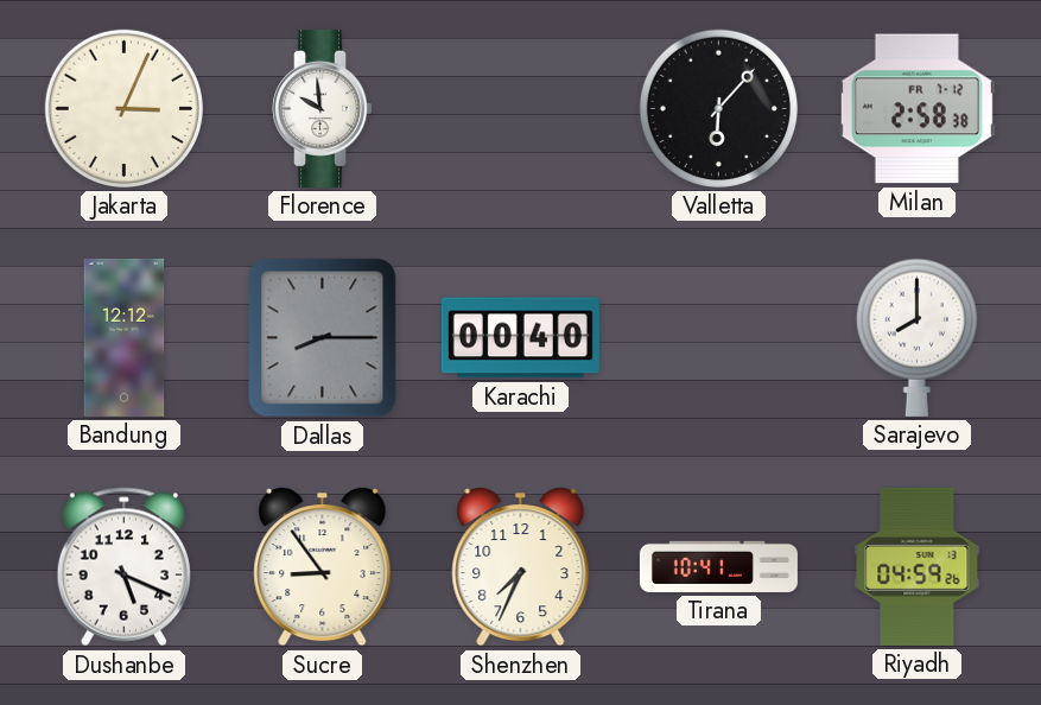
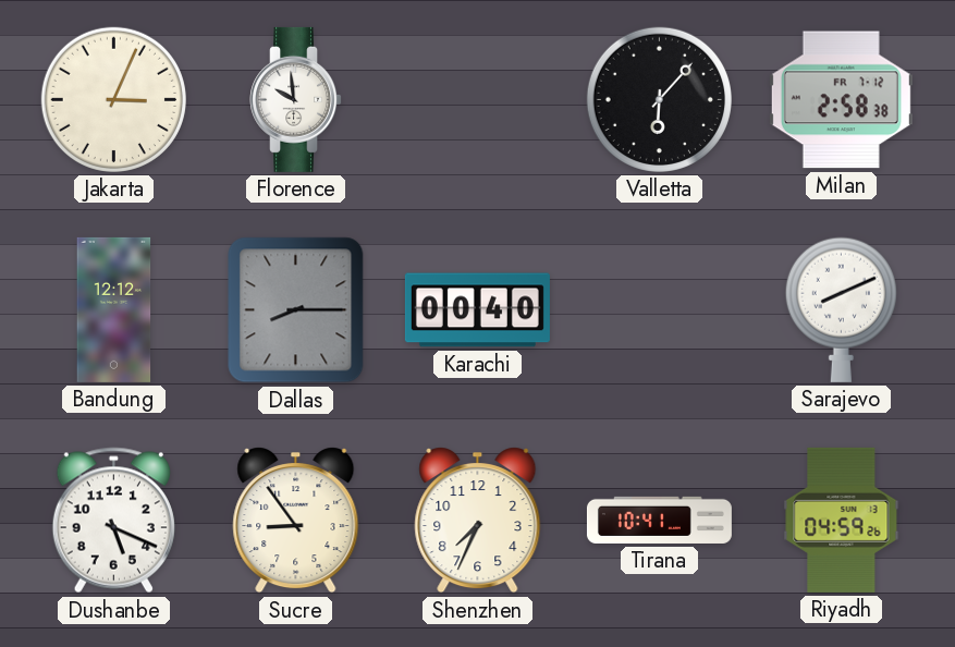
Sarajevo: 8:00 -> 8:11
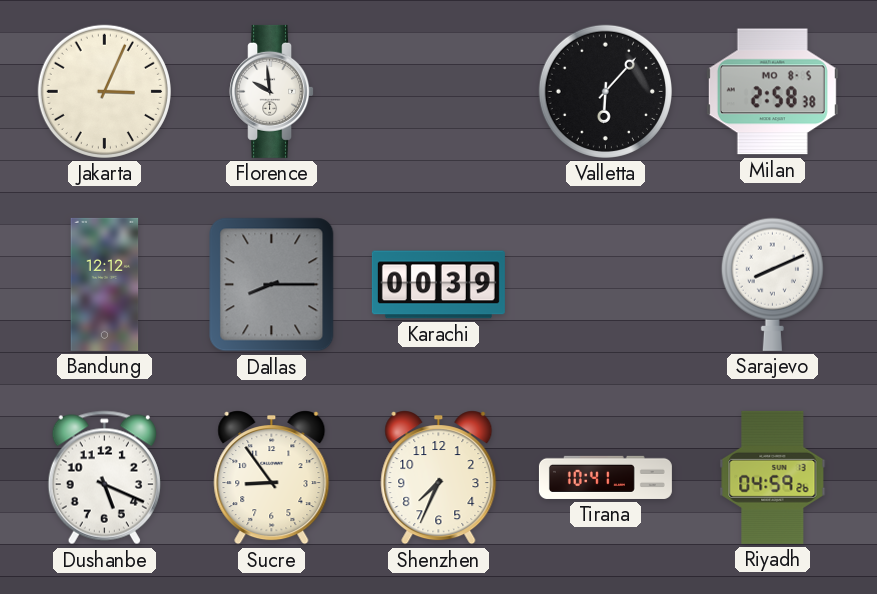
Milan date: FR 7-12 -> MO 8-5
Karachi: 00:40 -> 00:39
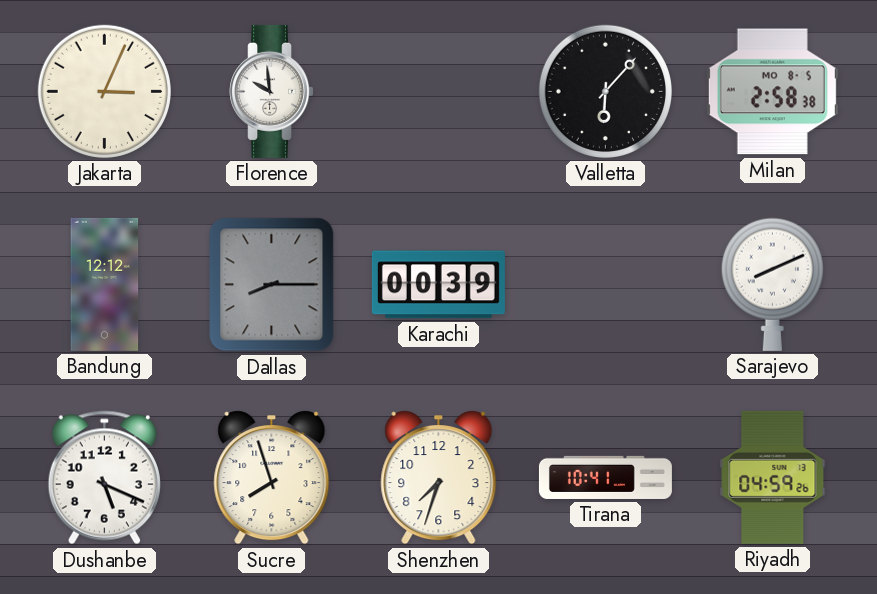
Sucre: 8:54 -> 7:57
Shenzhen: 7:34 -> 7:33
